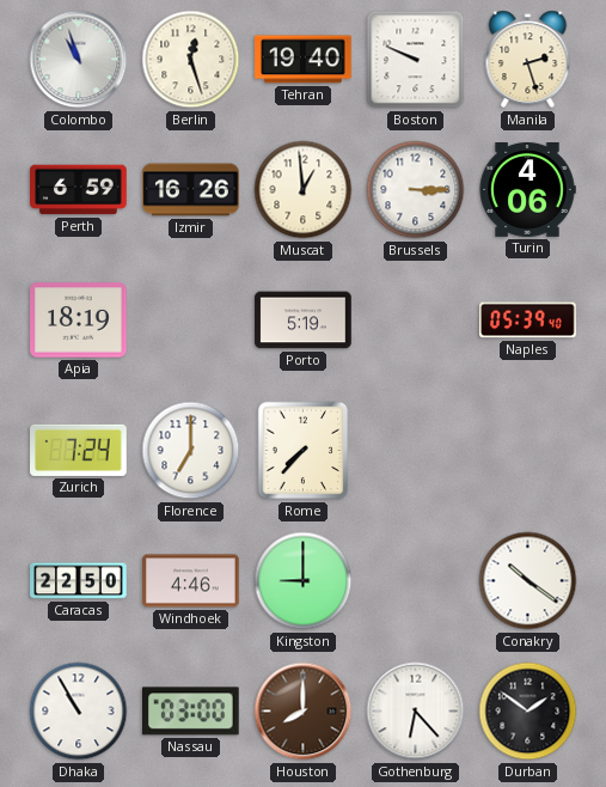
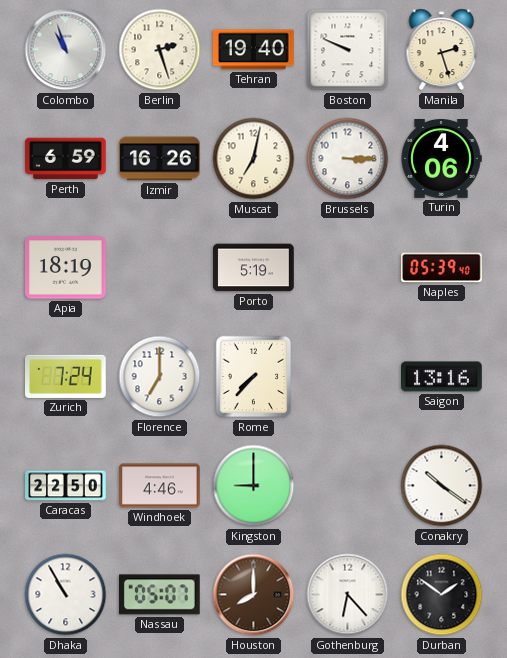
Berlin: 12:27 -> 2:27
Muscat: 12:59 -> 7:02
Saigon: none -> 13:16
Nassau: 03:00 -> 05:07
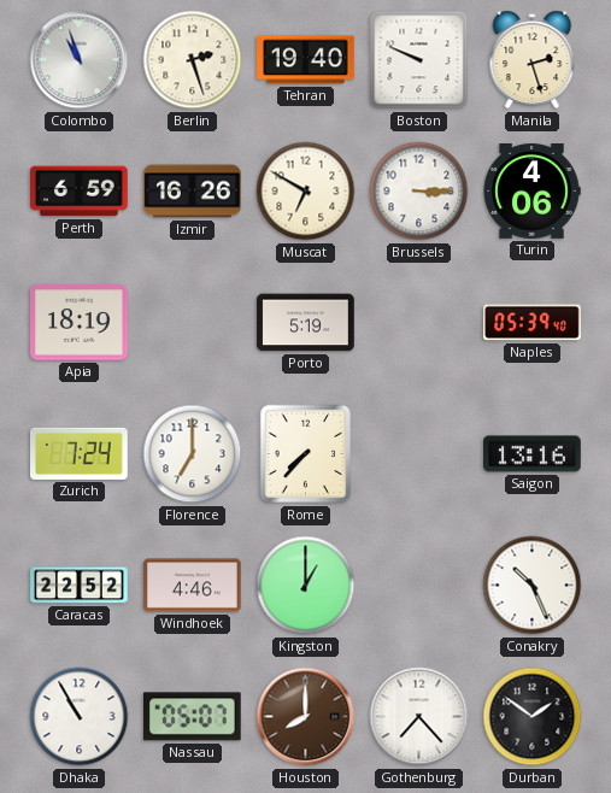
Muscat: 7:02 -> 6:50
Caracas: 22:50 -> 22:52
Kingston: 9:00 -> 1:00
Conakry: 10:21 -> 10:26
Gothenburg: 6:23 -> 7:23
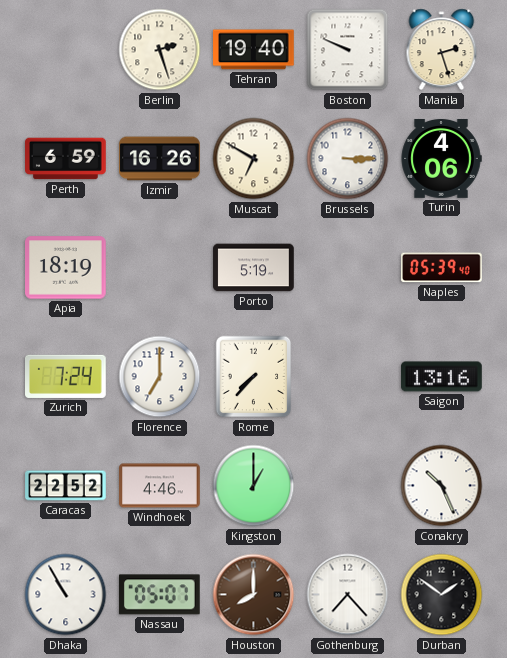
Colombo: 10:57 -> none
